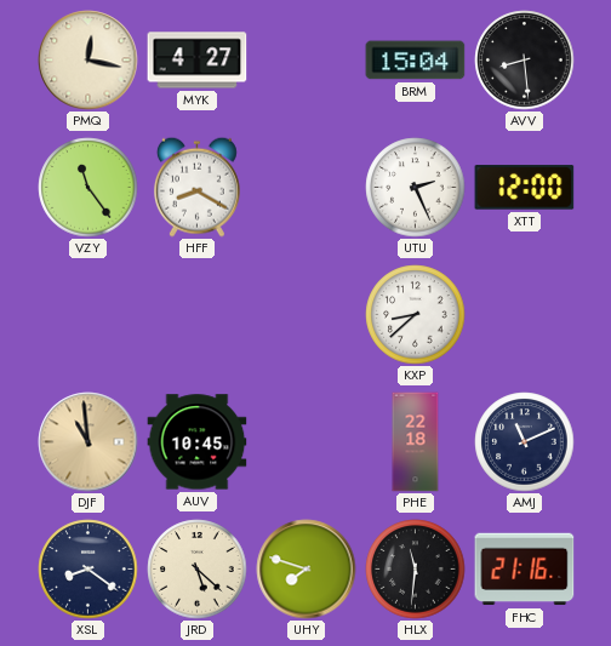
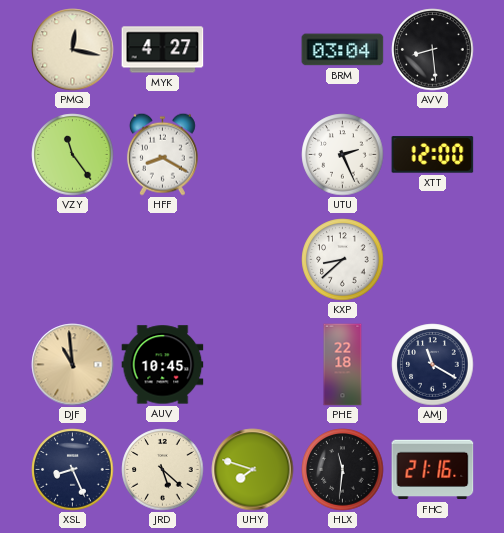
BRM: 15:04 -> 03:04
AMJ: 11:11 -> 11:20
XSL: 8:21 -> 8:26
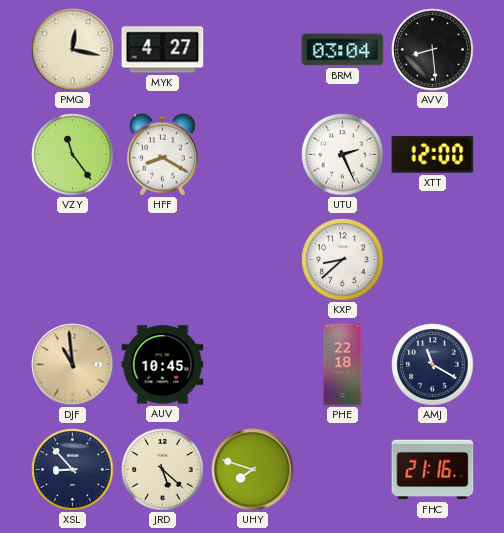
XSL: 8:26 -> 8:53
HLX: 11:31 -> none
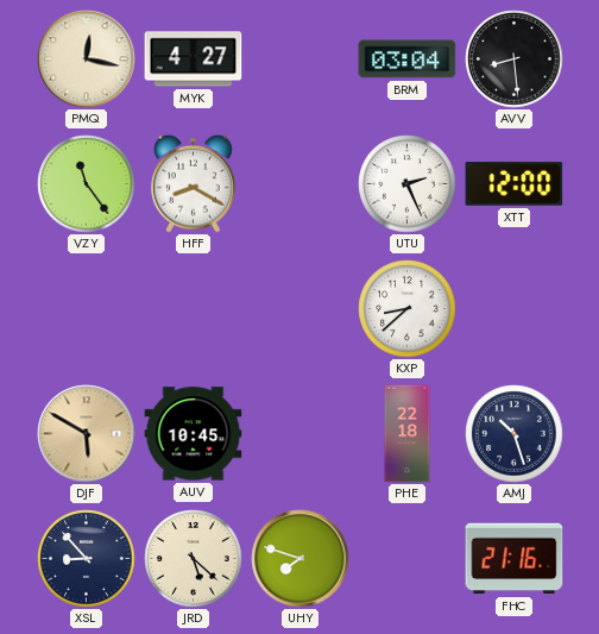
DJF: 10:59 -> 5:50
AMJ: 11:20 -> 10:27
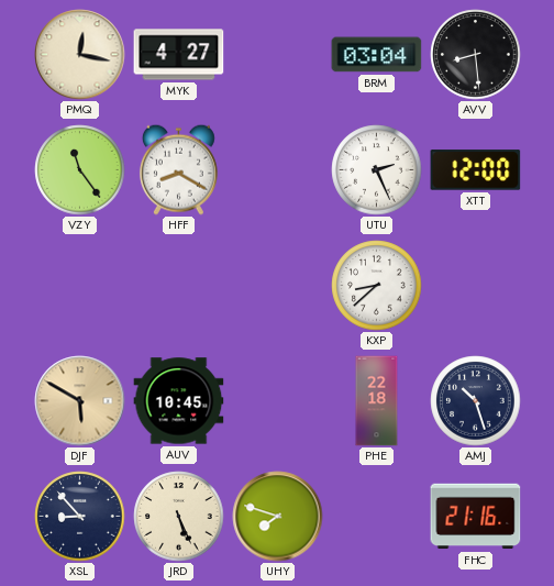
JRD: 5:22 -> 5:26
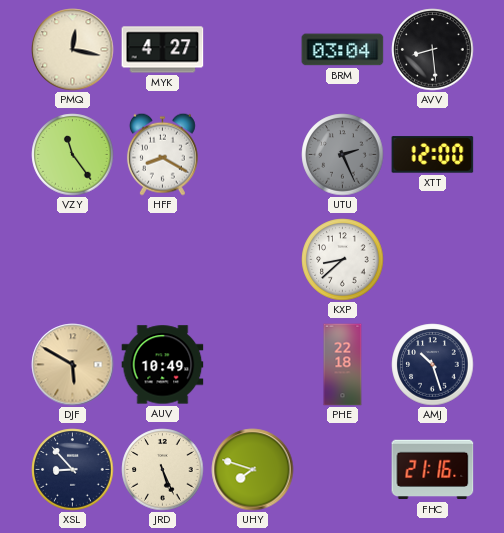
UTU dial: white -> grey
AUV: 10:45 -> 10:49
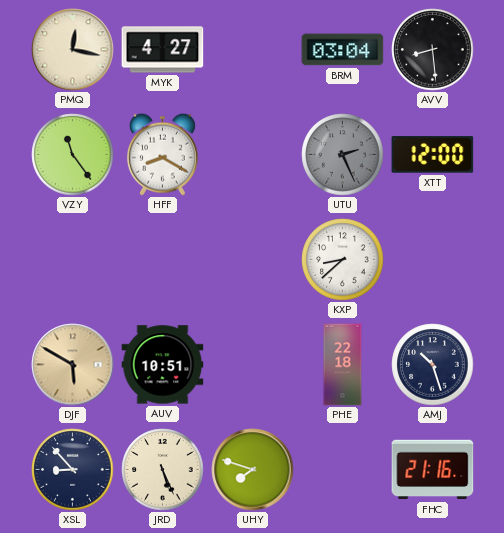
AUV: 10:49 -> 10:51
